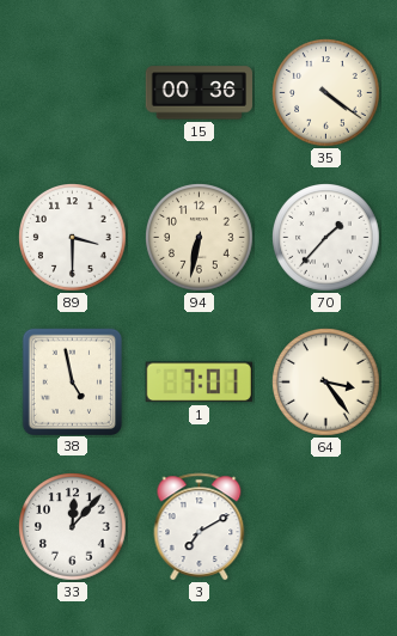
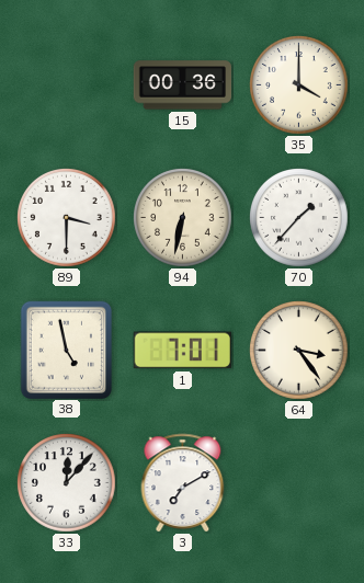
35: 4:21 -> 4:00
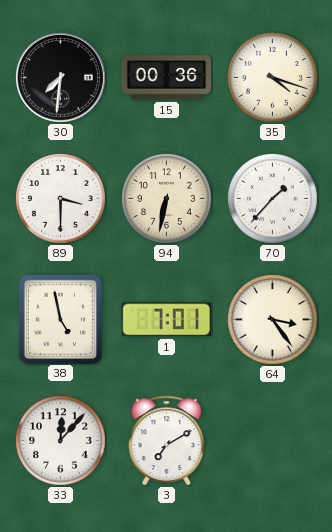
30: none -> 7:31
35: 4:00 -> 4:18
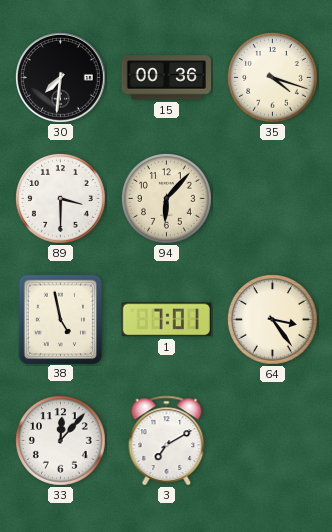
94: 6:32 -> 6:07
70: 1:37 -> none
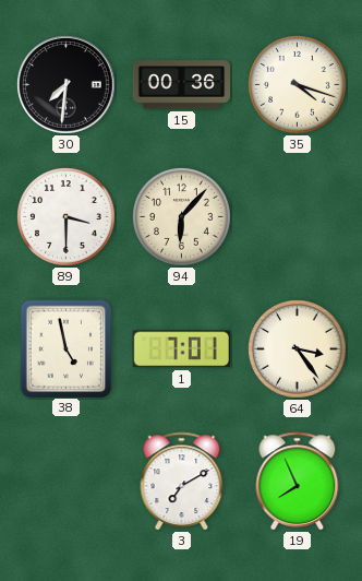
33: 12:07 -> none
19: none -> 7:56
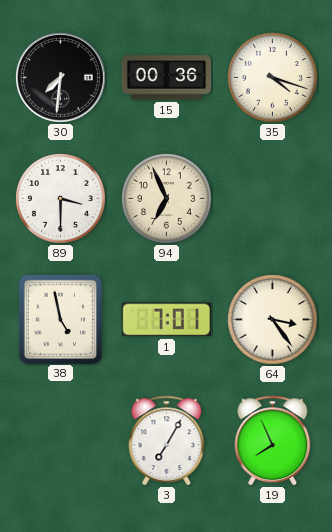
94: 6:07 -> 6:56
3: 7:10 -> 7:05
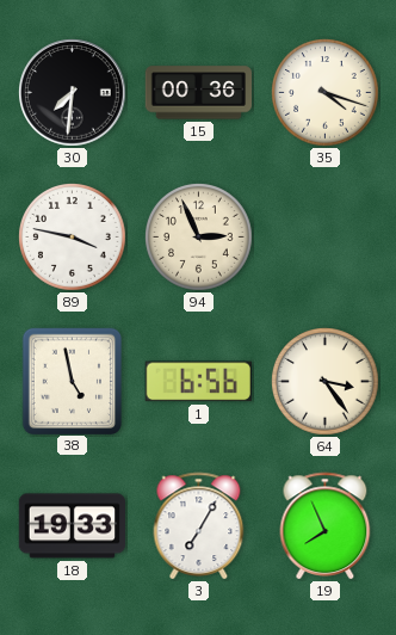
89: 3:30 -> 3:47
94: 6:56 -> 2:56
1: 7:01 -> 6:56
18: none -> 19:33
